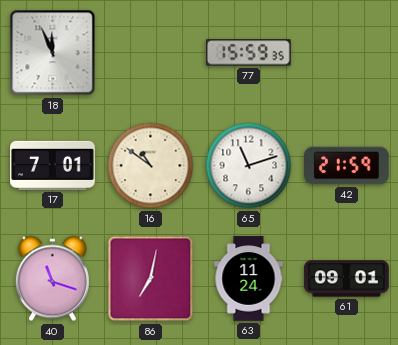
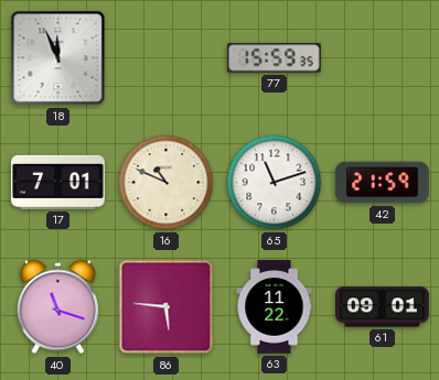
16: 10:51 -> 10:49
86: 7:02 -> 5:46
63: 11:24 -> 11:22
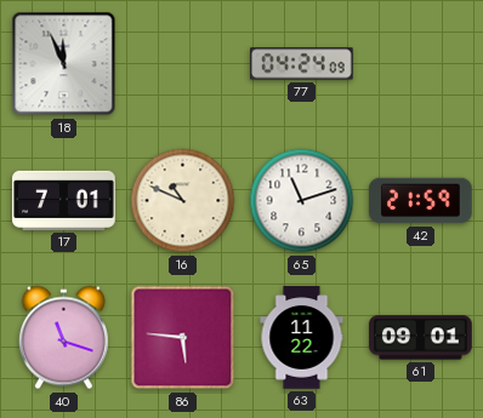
77: 15:59 -> 04:24
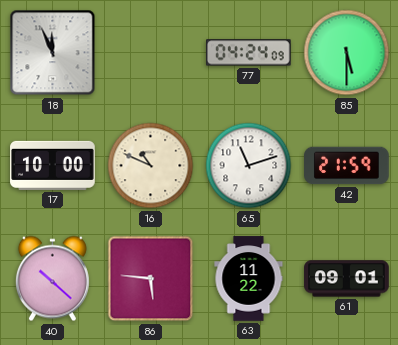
85: none -> 5:30
17: 7:01 -> 10:00
40: 11:18 -> 10:22
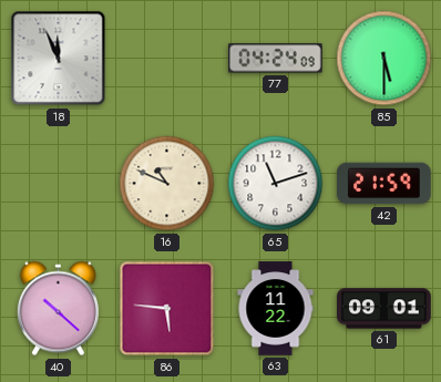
17: 10:00 -> none
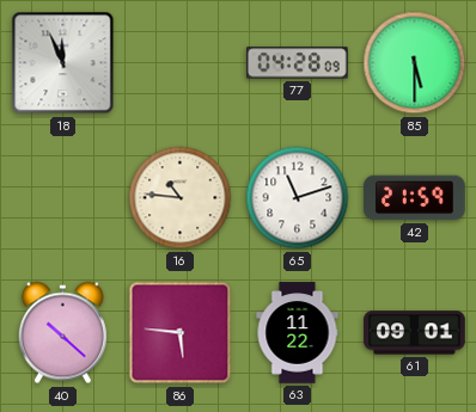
77: 04:24 -> 04:28
16: 10:49 -> 10:46
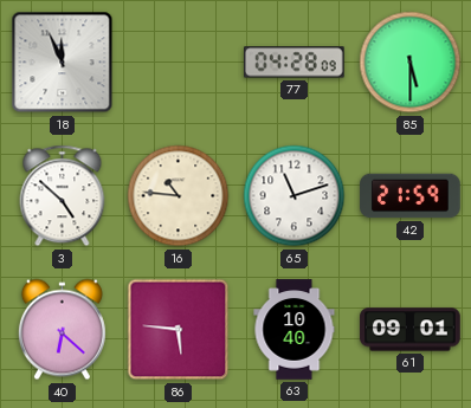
3: none -> 4:52
40: 10:22 -> 6:22
63: 11:22 -> 10:40
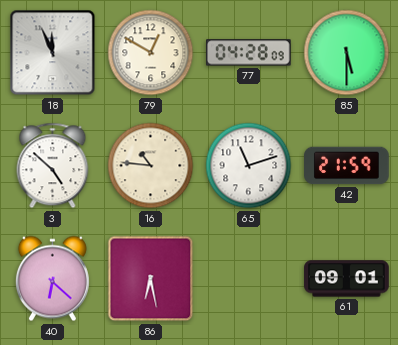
79: none -> 12:50
86: 5:46 -> 6:28
63: 10:40 -> none
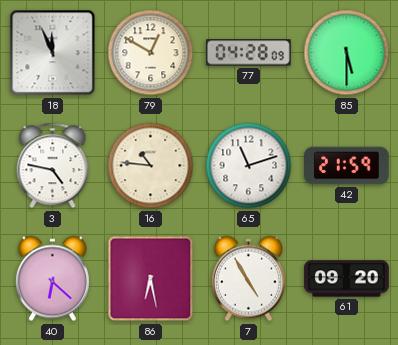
3: 4:52 -> 4:47
7: none -> 4:55
61: 09:01 -> 09:20
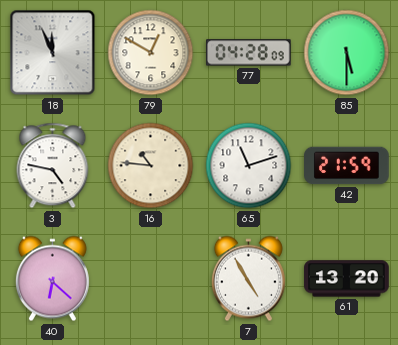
86: 6:28 -> none
61: 09:20 -> 13:20
